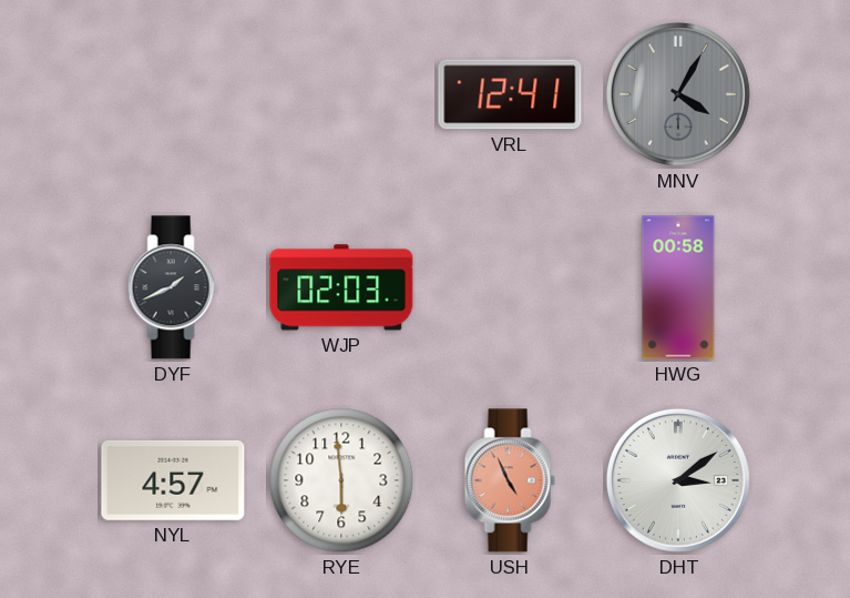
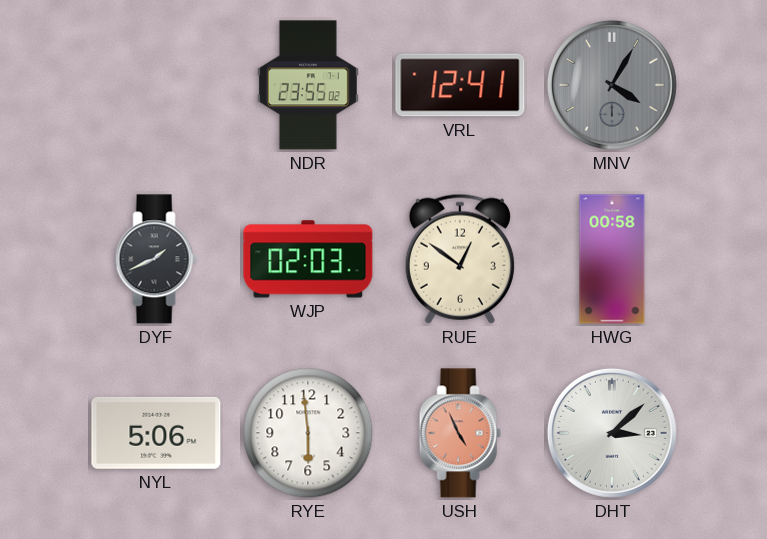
NDR: none -> 23:55
RUE: none -> 12:51
NYL: 4:57 -> 5:06
DHT: 3:09 -> 3:08
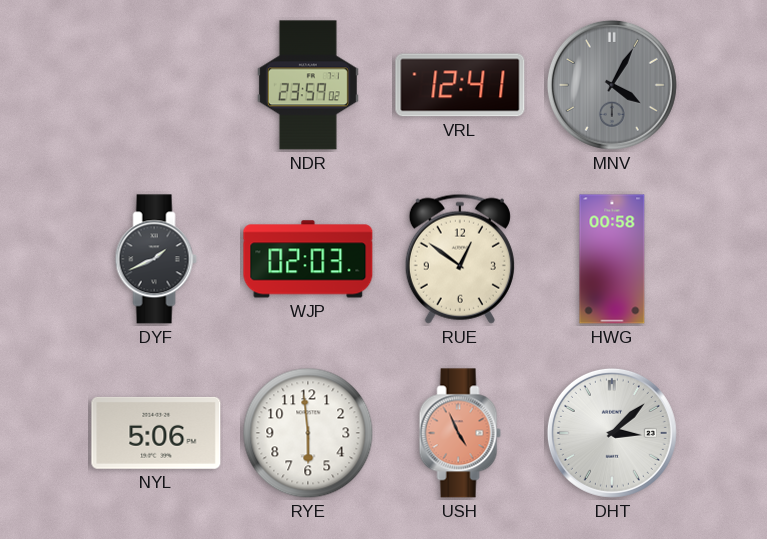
NDR: 23:55 -> 23:59
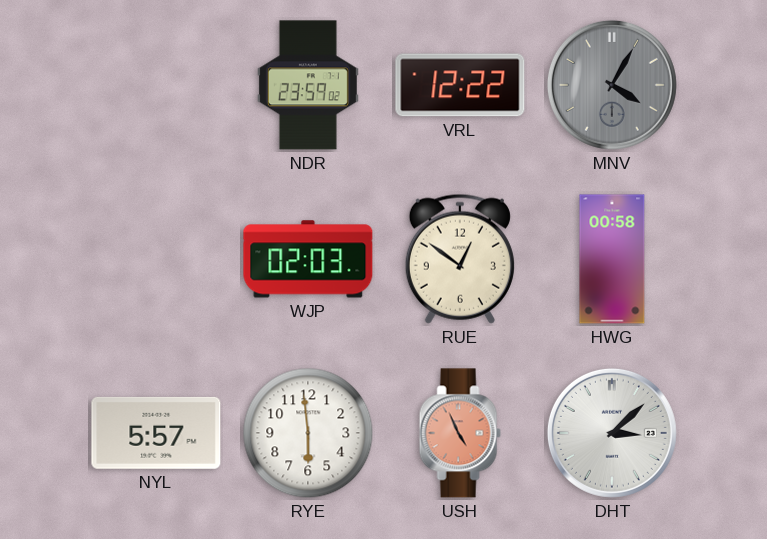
VRL: 12:41 -> 12:22
DYF: 1:41 -> none
NYL: 5:06 -> 5:57
